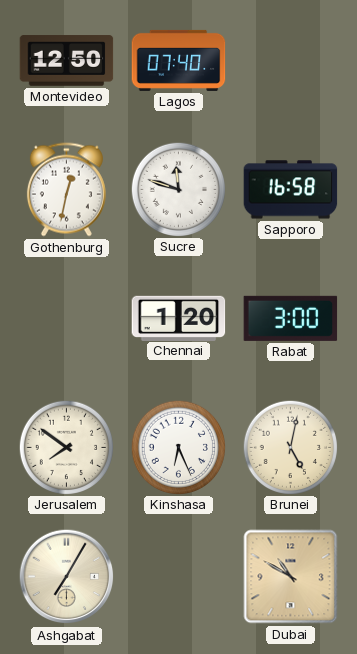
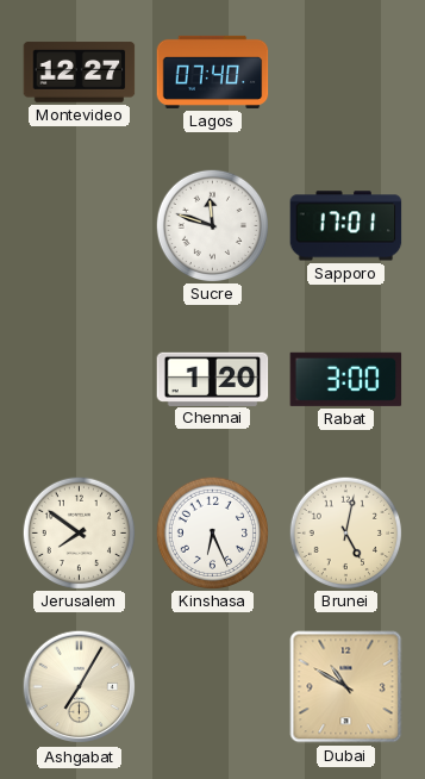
Montevideo: 12:50 -> 12:27
Gothenburg: 12:32 -> none
Sapporo: 16:58 -> 17:01
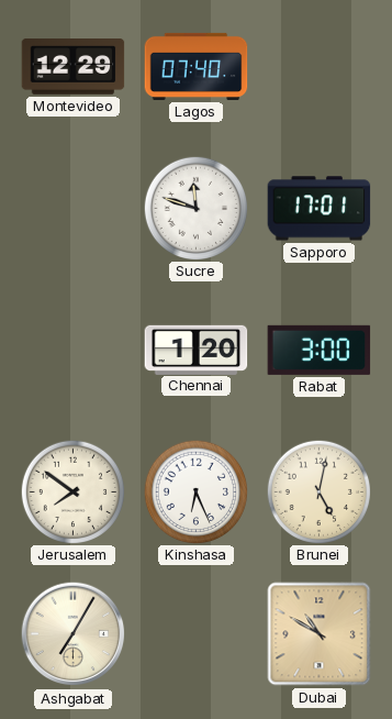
Montevideo: 12:27 -> 12:29
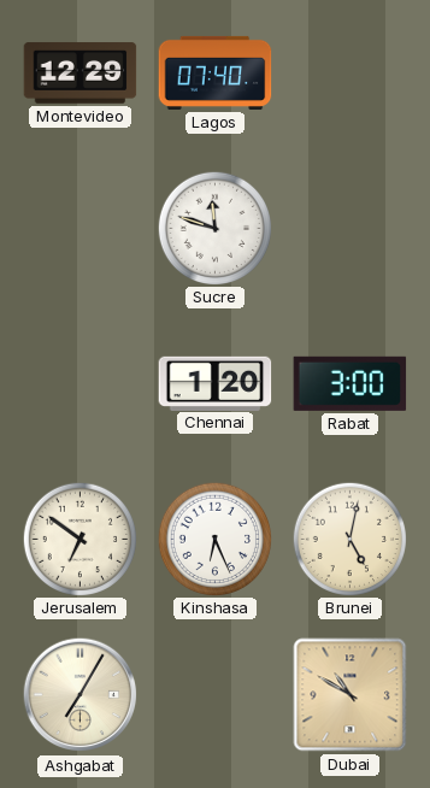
Sapporo: 17:01 -> none
Jerusalem: 7:51 -> 6:51
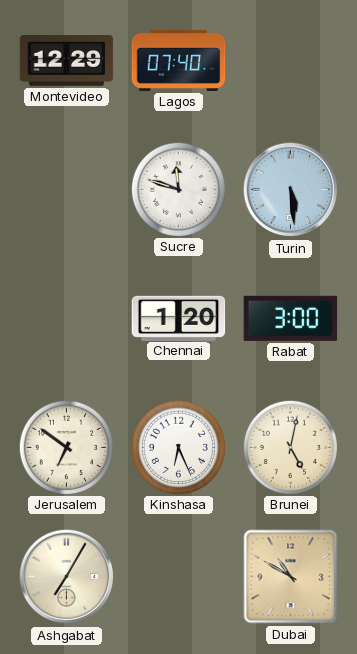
Turin: none -> 5:29
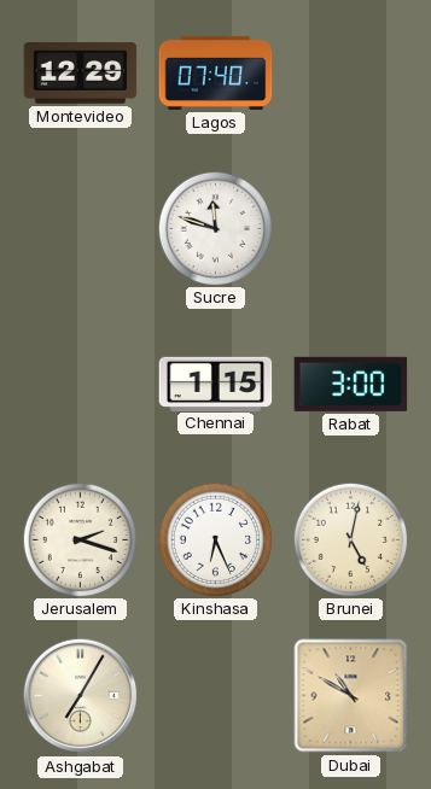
Turin: 5:29 -> none
Chennai: 1:20 -> 1:15
Jerusalem: 6:51 -> 2:18
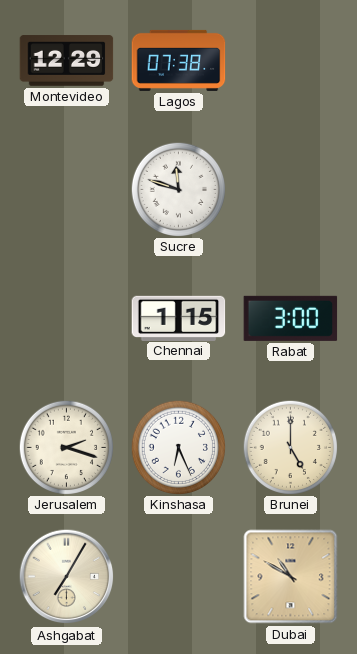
Lagos: 07:40 -> 07:38
Brunei: 5:02 -> 5:00
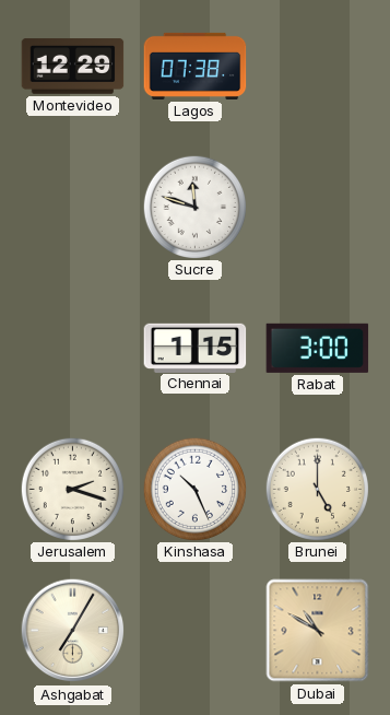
Kinshasa: 6:26 -> 10:26
